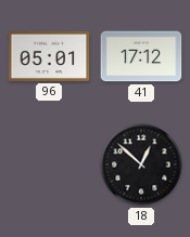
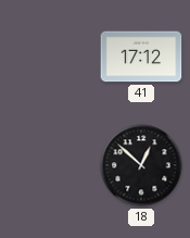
96: 05:01 -> none
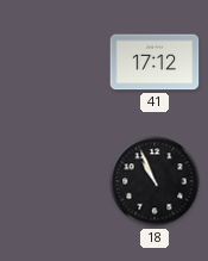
18: 12:52 -> 10:56
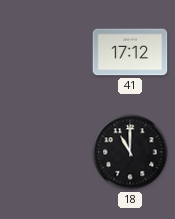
18: 10:56 -> 11:00
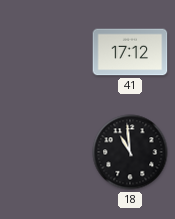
18: 11:00 -> 10:59
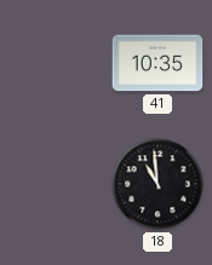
41: 17:12 -> 10:35
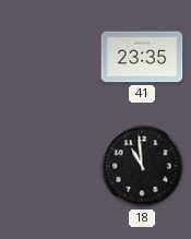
41: 10:35 -> 23:35
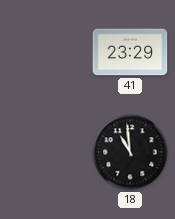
41: 23:35 -> 23:29
